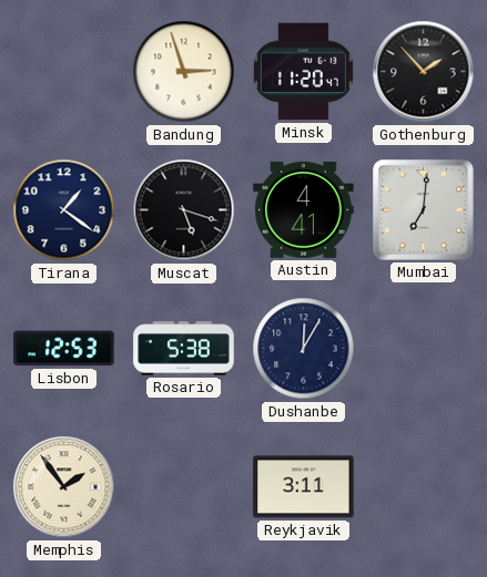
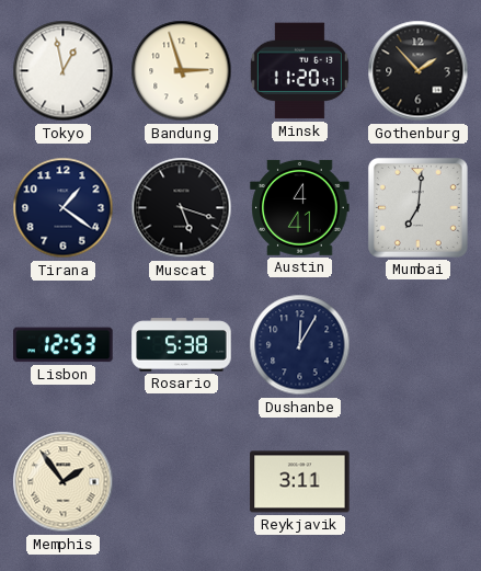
Tokyo: none -> 12:58
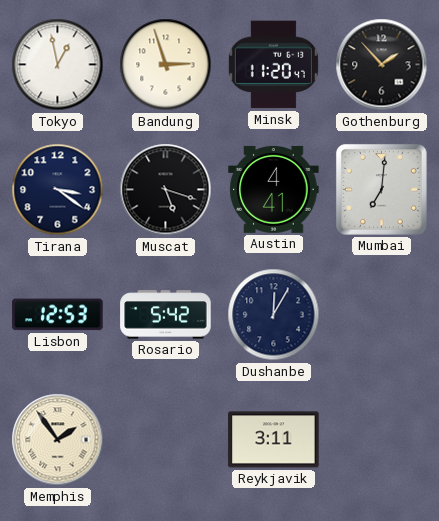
Tirana: 1:21 -> 3:21
Rosario: 5:38 -> 5:42
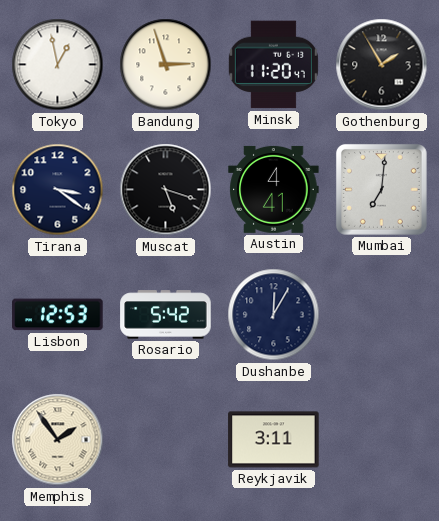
Gothenburg: 1:53 -> 1:55
